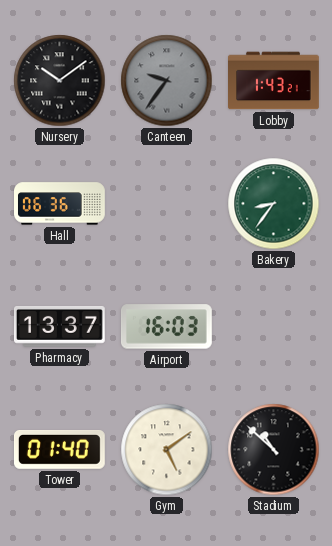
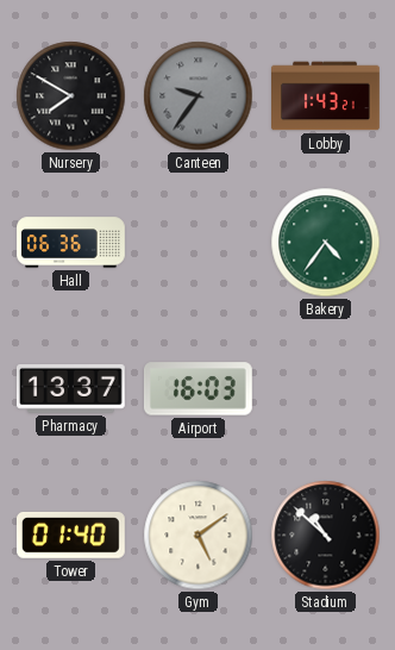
Nursery: 10:09 -> 7:50
Bakery: 8:36 -> 4:36
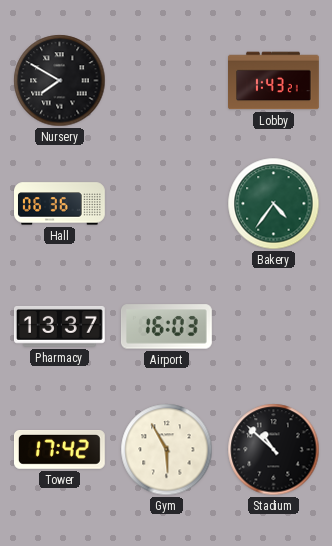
Canteen: 9:36 -> none
Tower: 01:40 -> 17:42
Gym: 5:09 -> 5:55
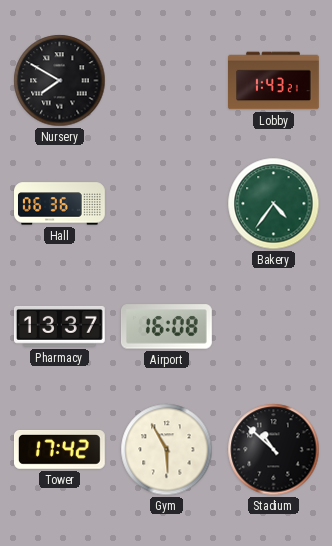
Airport: 16:03 -> 16:08
